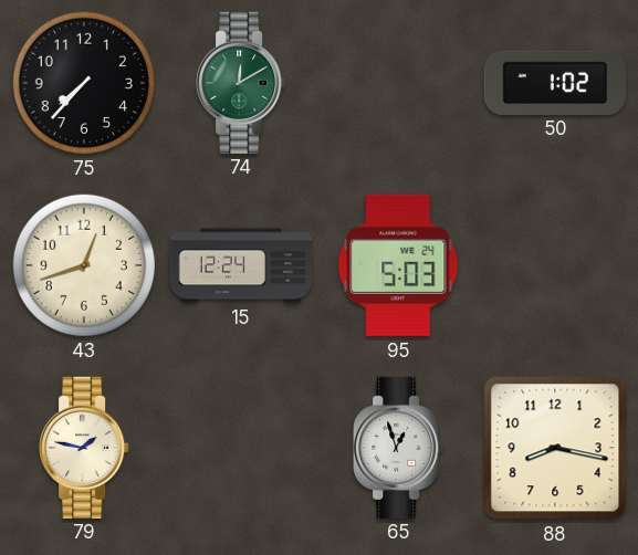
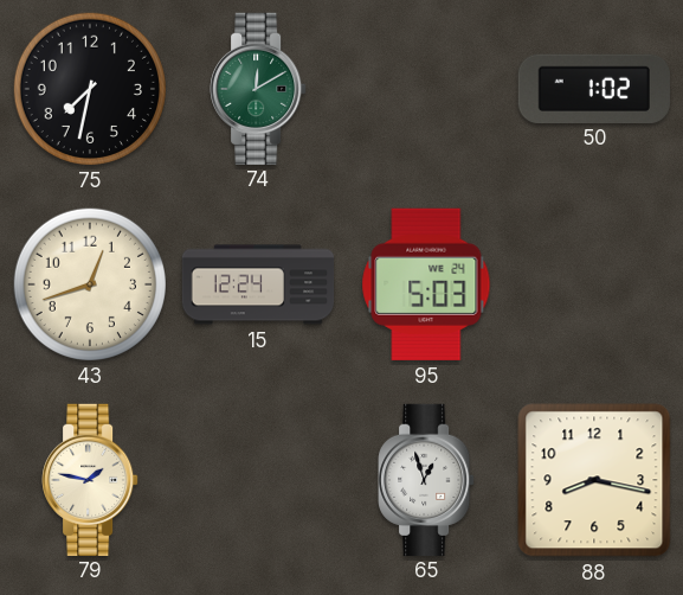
75: 7:37 -> 7:32
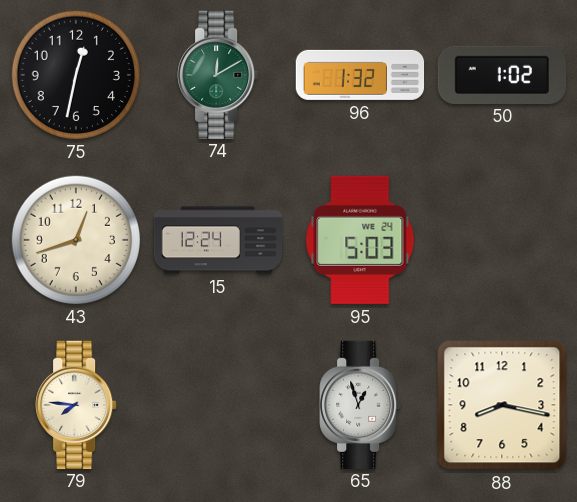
75: 7:32 -> 12:32
96: none -> 1:32
79: 1:47 -> 7:46
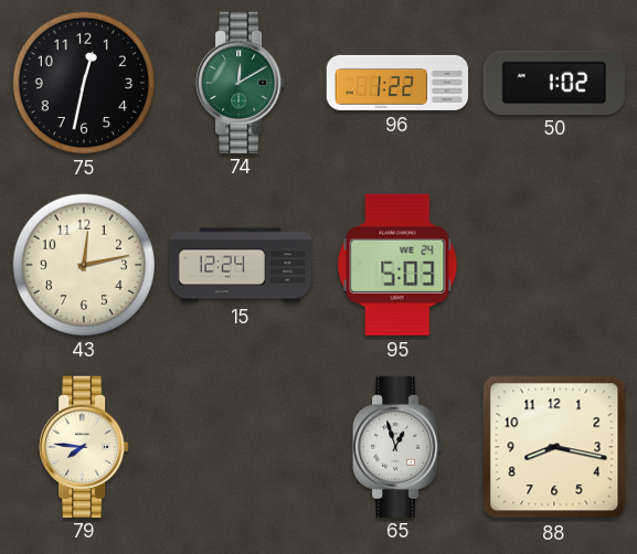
96: 1:32 -> 1:22
43: 12:42 -> 12:13
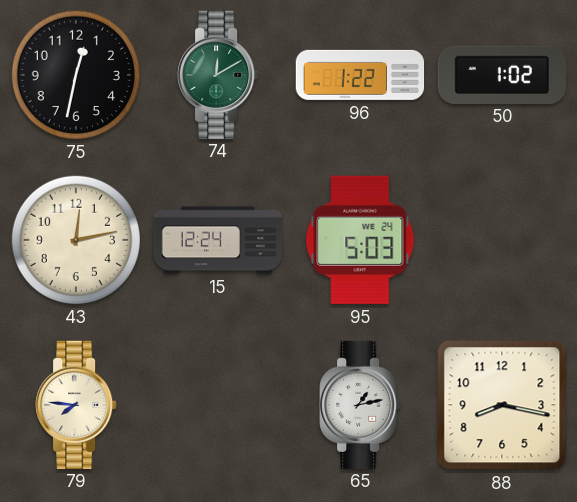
65: 12:57 -> 1:13
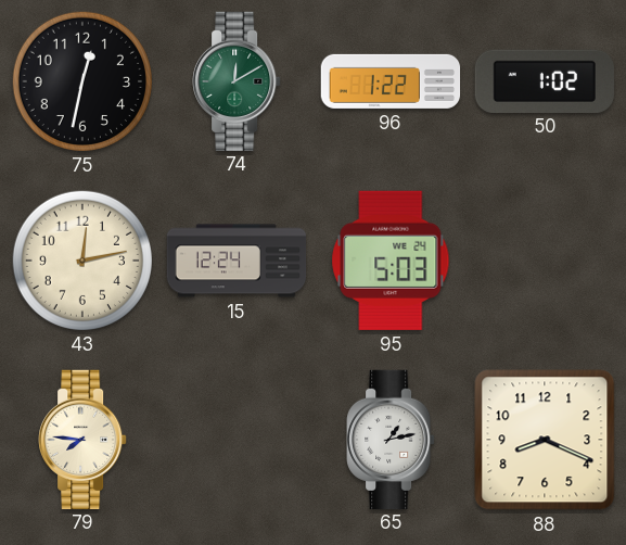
88: 8:17 -> 8:19
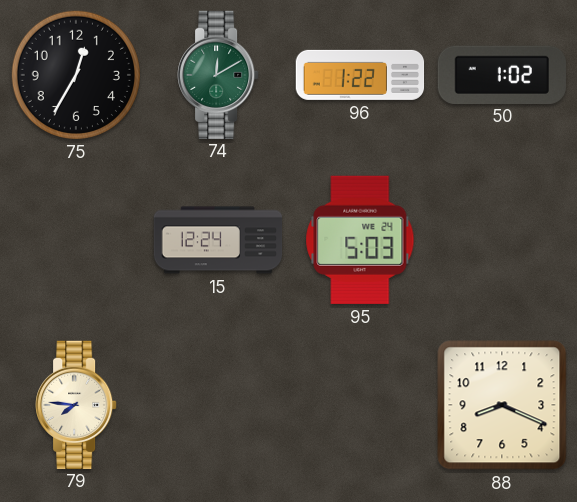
75: 12:32 -> 12:35
43: 12:13 -> none
65: 1:13 -> none
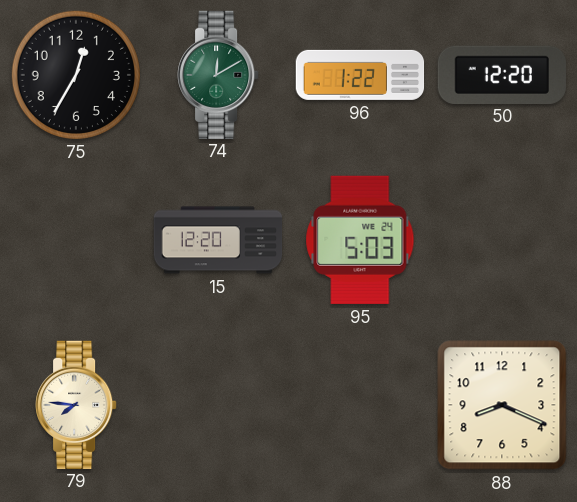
50: 1:02 -> 12:20
15: 12:24 -> 12:20
